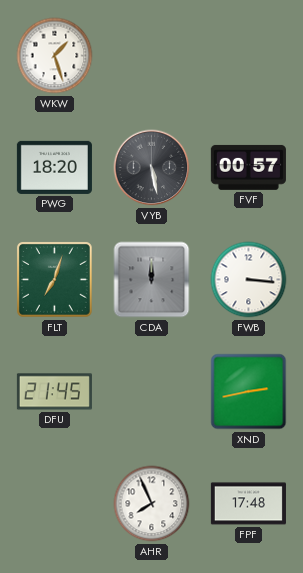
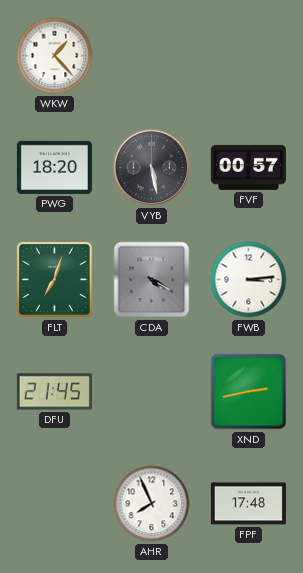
WKW: 1:27 -> 1:23
CDA: 12:00 -> 4:20
FWB: 3:16 -> 3:14
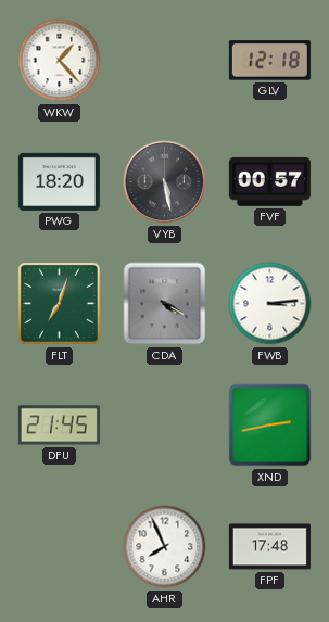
GLV: none -> 12:18
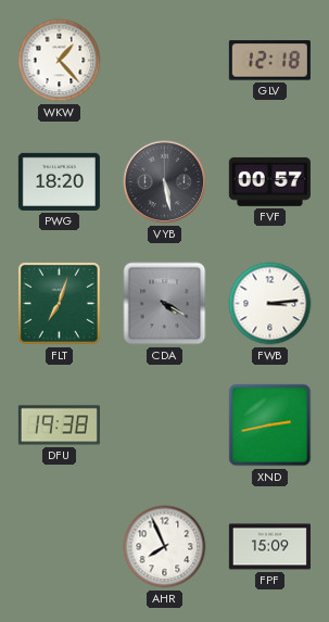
DFU: 21:45 -> 19:38
FPF: 17:48 -> 15:09
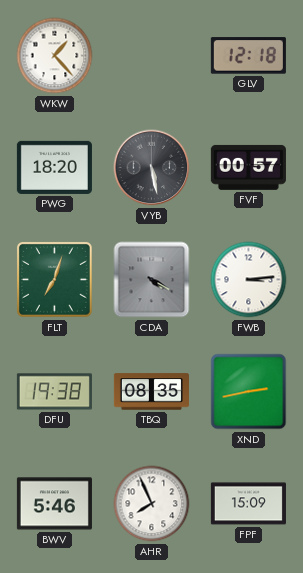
TBQ: none -> 08:35
BWV: none -> 5:46
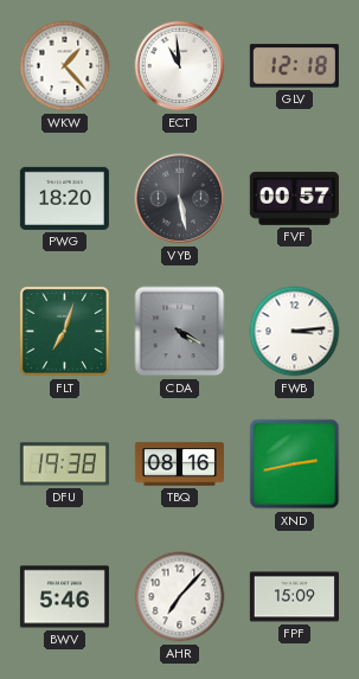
ECT: none -> 10:59
TBQ: 08:35 -> 08:16
AHR: 7:56 -> 7:07
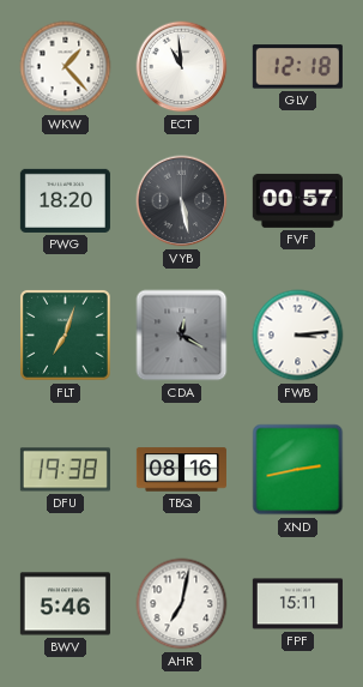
CDA: 4:20 -> 12:20
AHR: 7:07 -> 7:02
FPF: 15:09 -> 15:11
